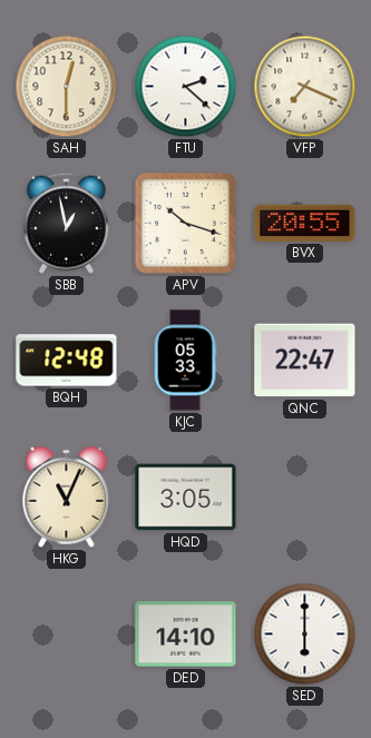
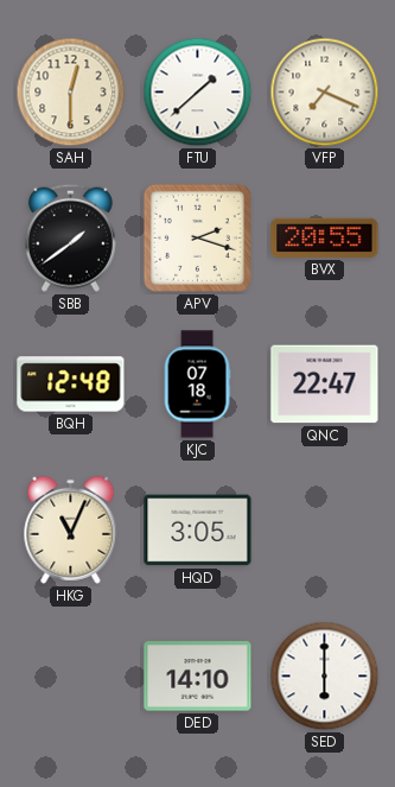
FTU: 2:22 -> 1:38
SBB: 12:58 -> 1:39
APV: 10:18 -> 2:18
KJC: 05:33 -> 07:18
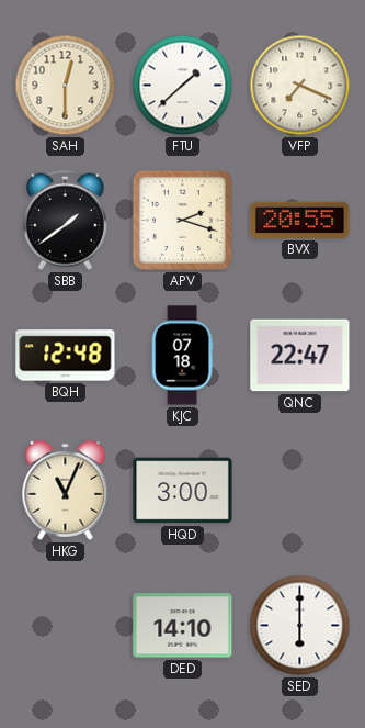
HQD: 3:05 -> 3:00
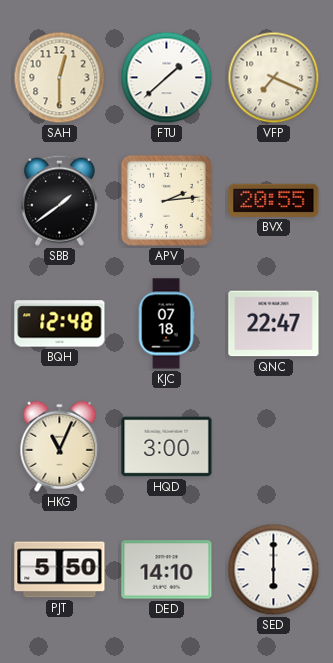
APV: 2:18 -> 2:14
PJT: none -> 5:50
